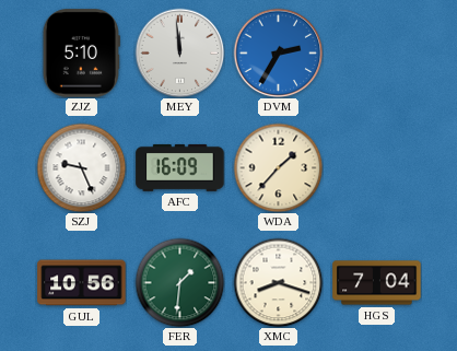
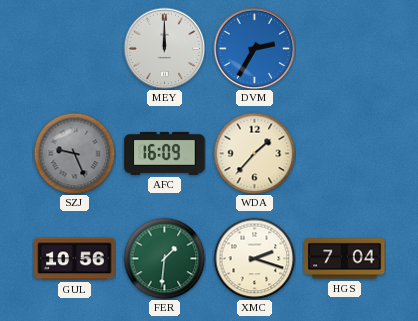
ZJZ: 5:10 -> none
MEY: 11:59 -> 12:00
SZJ dial: white -> grey
XMC: 8:18 -> 2:18
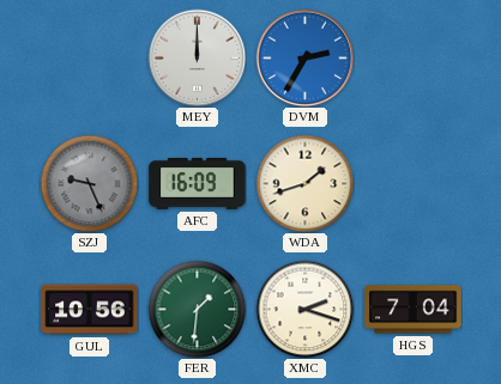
WDA: 1:37 -> 1:42
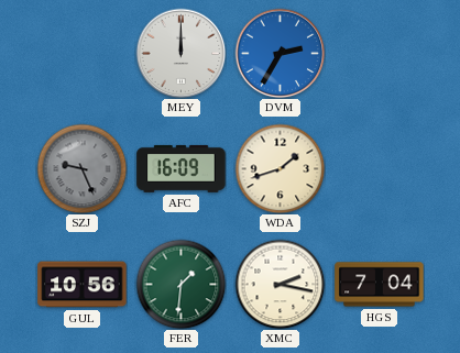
XMC: 2:18 -> 2:17
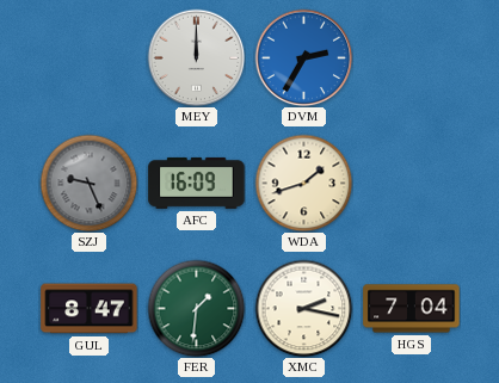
GUL: 10:56 -> 8:47
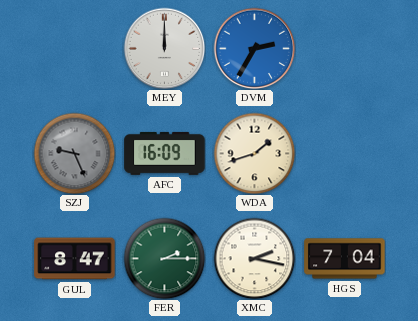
FER: 1:31 -> 2:15
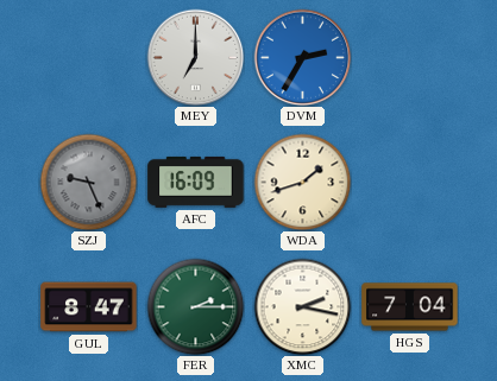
MEY: 12:00 -> 7:00
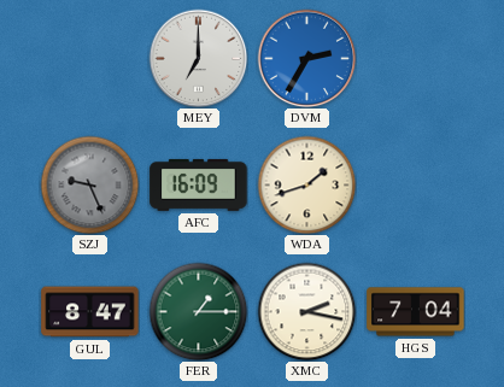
FER: 2:15 -> 1:15
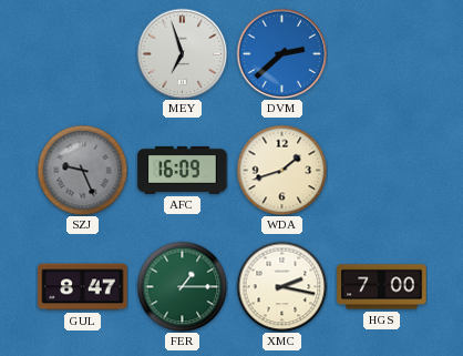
MEY: 7:00 -> 6:57
DVM: 2:35 -> 2:38
HGS: 7:04 -> 7:00
